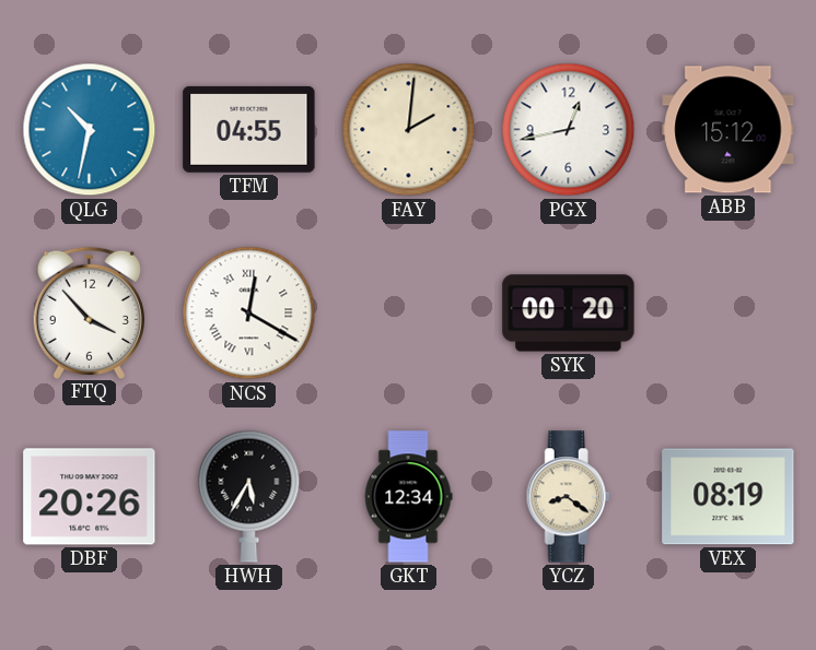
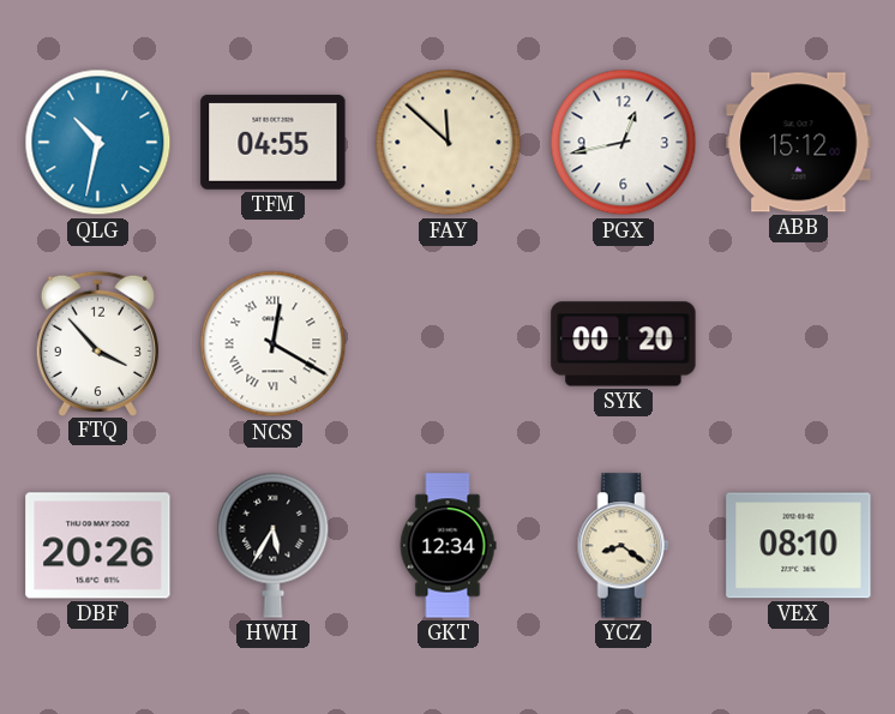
FAY: 2:01 -> 11:52
VEX: 08:19 -> 08:10
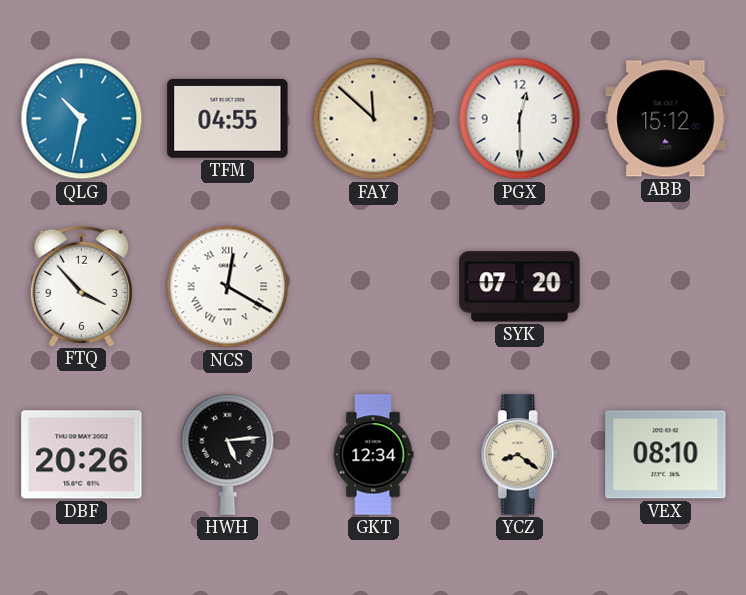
PGX: 12:43 -> 12:30
SYK: 00:20 -> 07:20
HWH: 5:35 -> 5:14
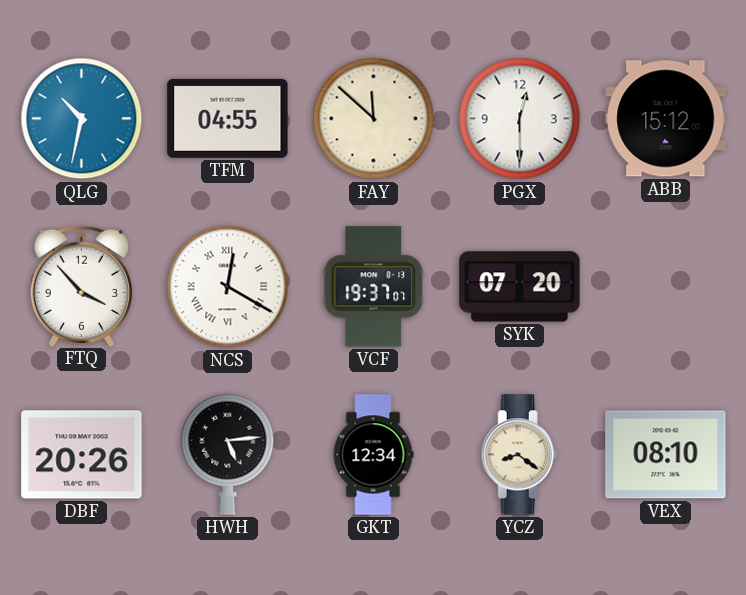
VCF: none -> 19:37
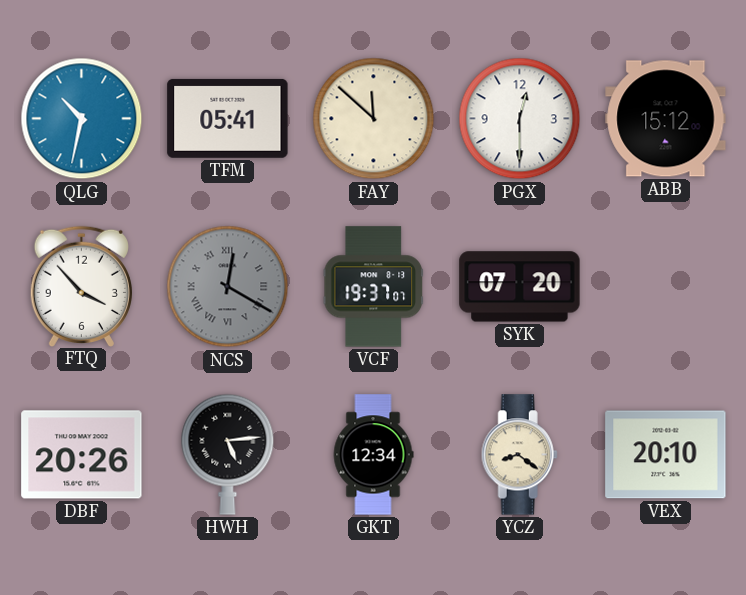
TFM: 04:55 -> 05:41
NCS dial: white -> grey
VEX: 08:10 -> 20:10
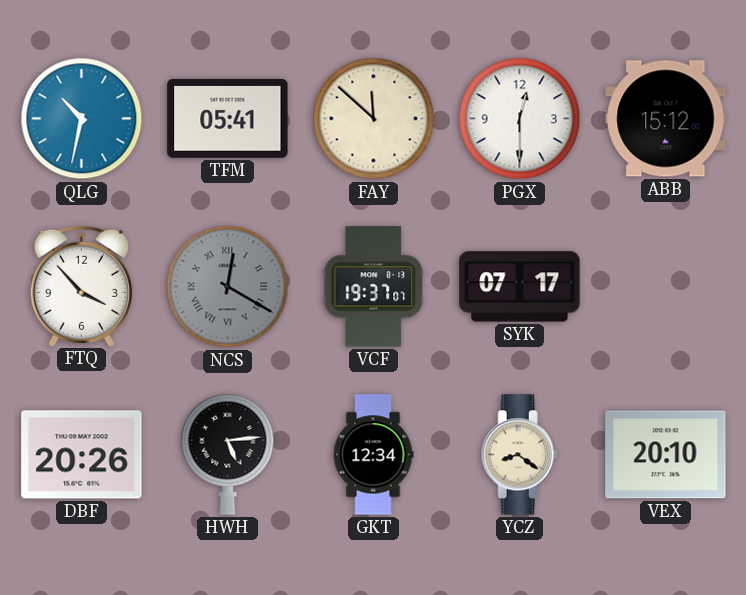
SYK: 07:20 -> 07:17
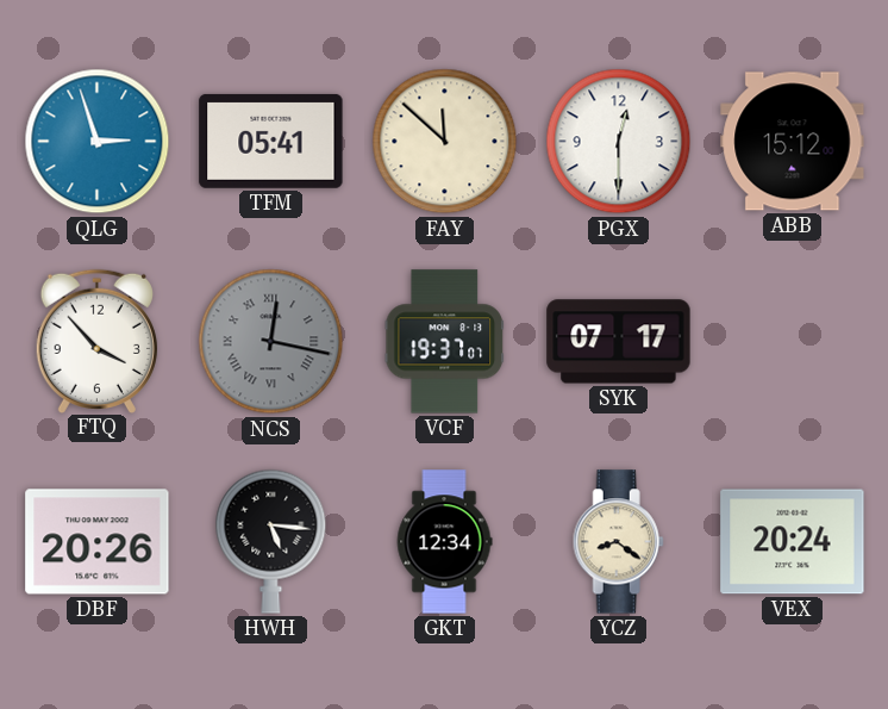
QLG: 10:32 -> 2:57
NCS: 12:20 -> 12:17
HWH: 5:14 -> 5:16
VEX: 20:10 -> 20:24
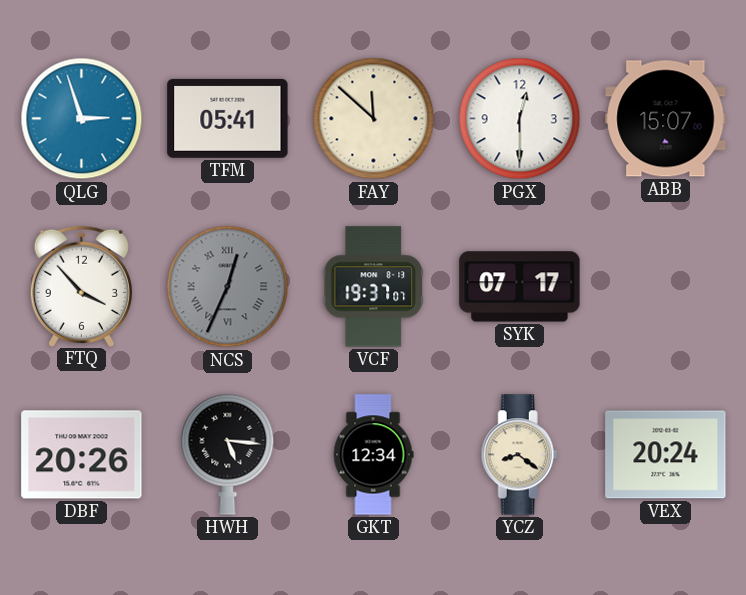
ABB: 15:12 -> 15:07
NCS: 12:17 -> 12:34
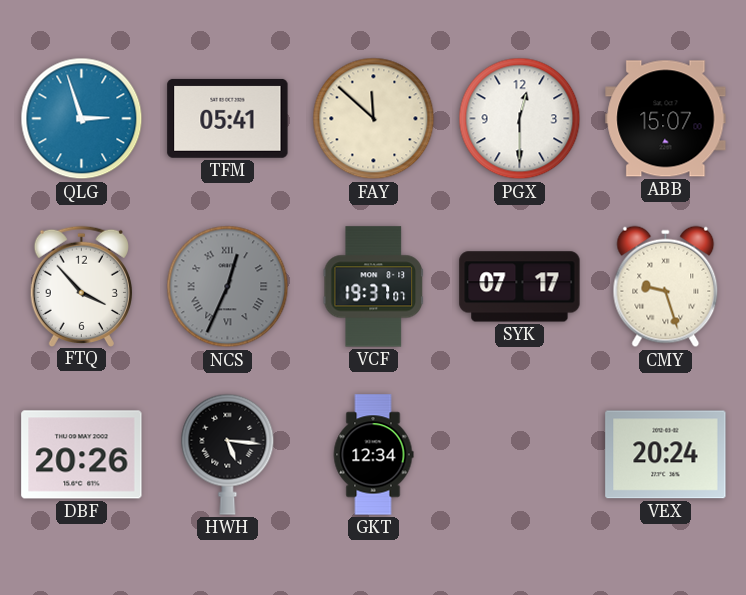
CMY: none -> 9:27
YCZ: 8:21 -> none
